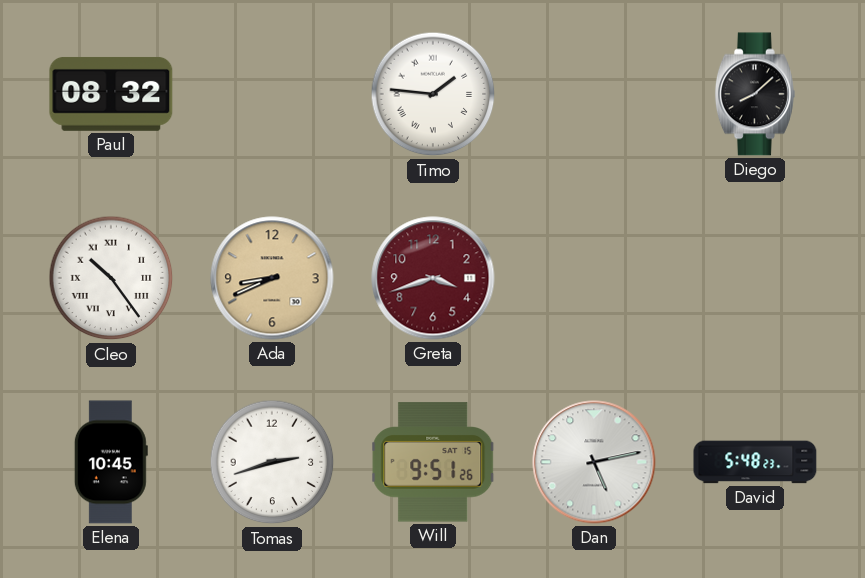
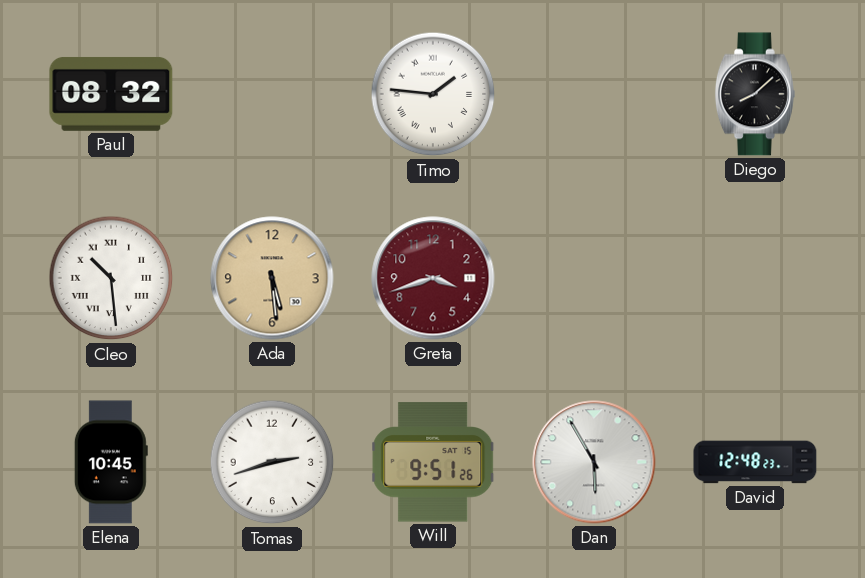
Cleo: 10:24 -> 10:29
Ada: 8:41 -> 5:29
Dan: 5:13 -> 5:55
David: 5:48 -> 12:48
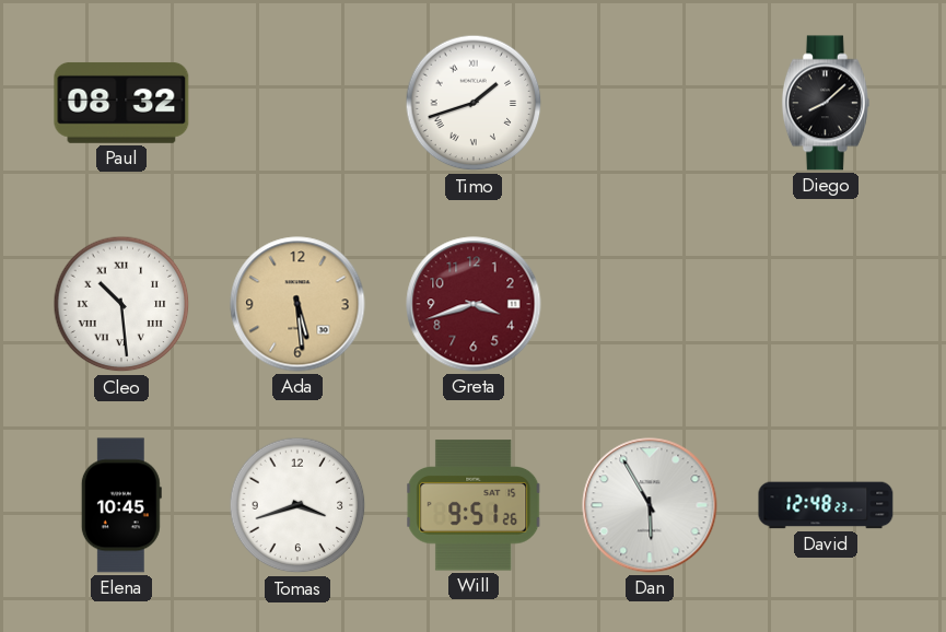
Timo: 1:46 -> 1:42
Tomas: 2:42 -> 3:42
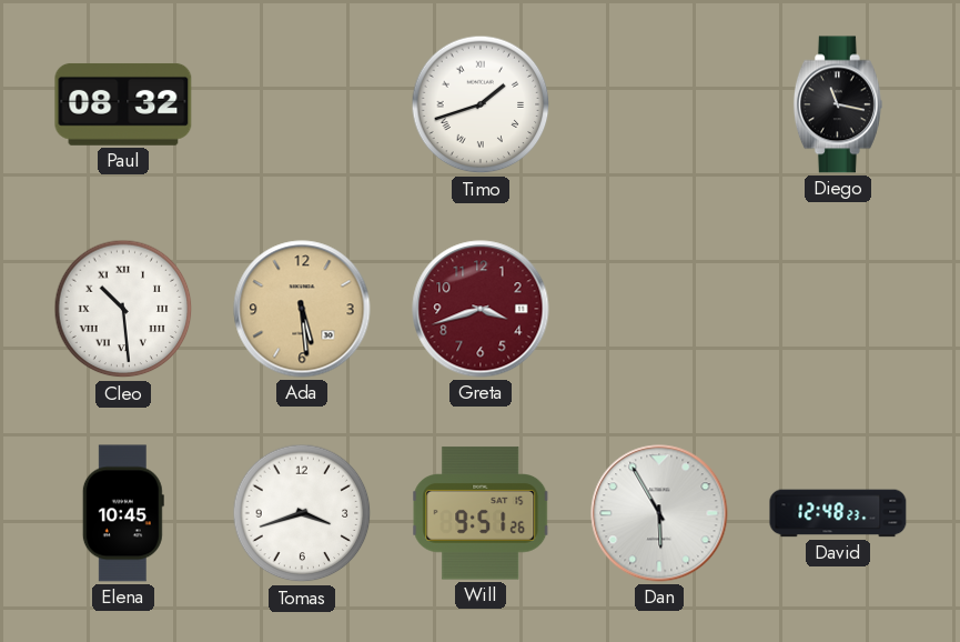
Diego: 8:08 -> 11:17
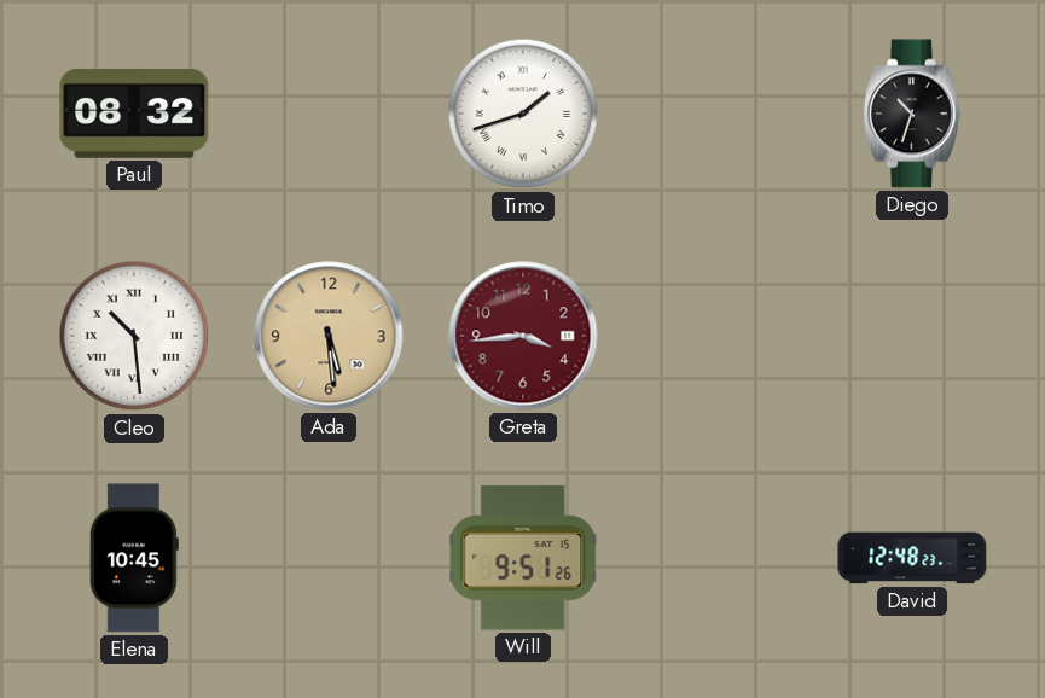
Diego: 11:17 -> 10:33
Greta: 3:42 -> 3:44
Tomas: 3:42 -> none
Dan: 5:55 -> none
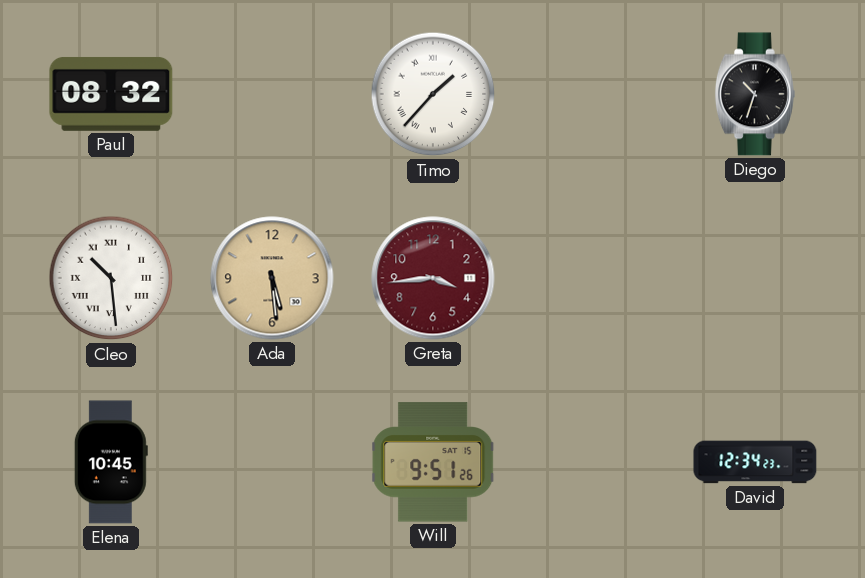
Timo: 1:42 -> 1:37
David: 12:48 -> 12:34
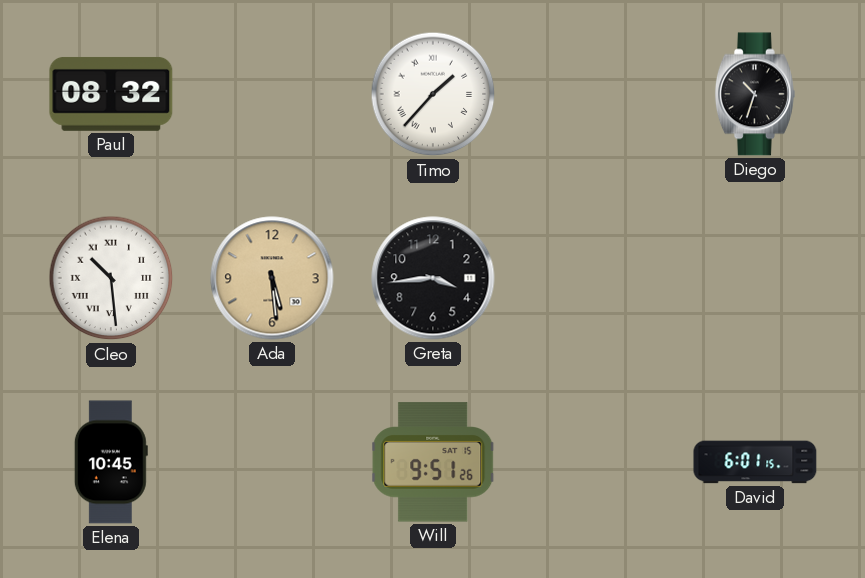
Greta dial: burgundy -> black
David: 12:34 -> 6:01
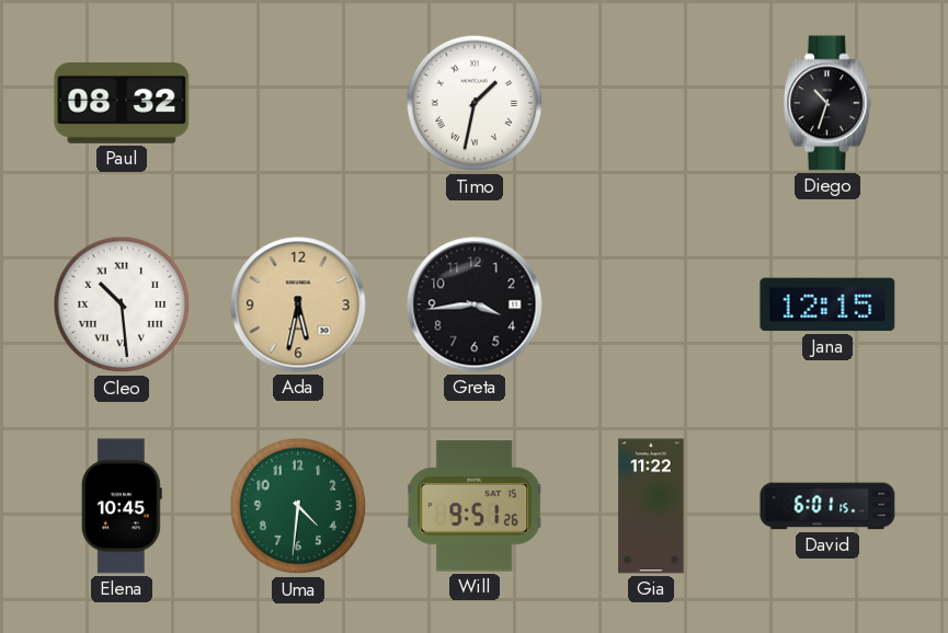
Timo: 1:37 -> 1:32
Ada: 5:29 -> 5:32
Jana: none -> 12:15
Uma: none -> 4:31
Gia: none -> 11:22
